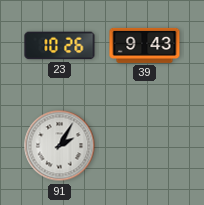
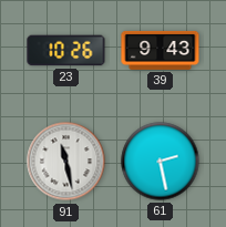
91: 2:05 -> 11:28
61: none -> 2:28
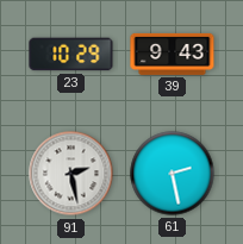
23: 10:26 -> 10:29
91: 11:28 -> 2:28
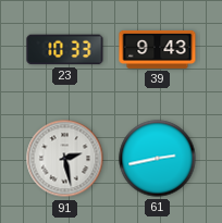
23: 10:29 -> 10:33
61: 2:28 -> 2:43
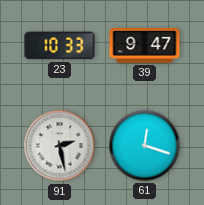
39: 9:43 -> 9:47
61: 2:43 -> 12:18
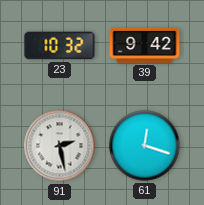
23: 10:33 -> 10:32
39: 9:47 -> 9:42
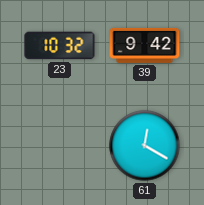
91: 2:28 -> none
61: 12:18 -> 12:20
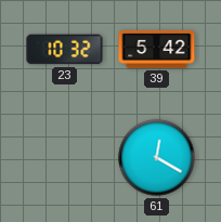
39: 9:42 -> 5:42
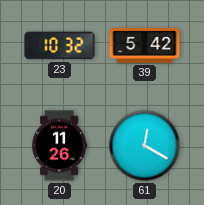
20: none -> 11:26
